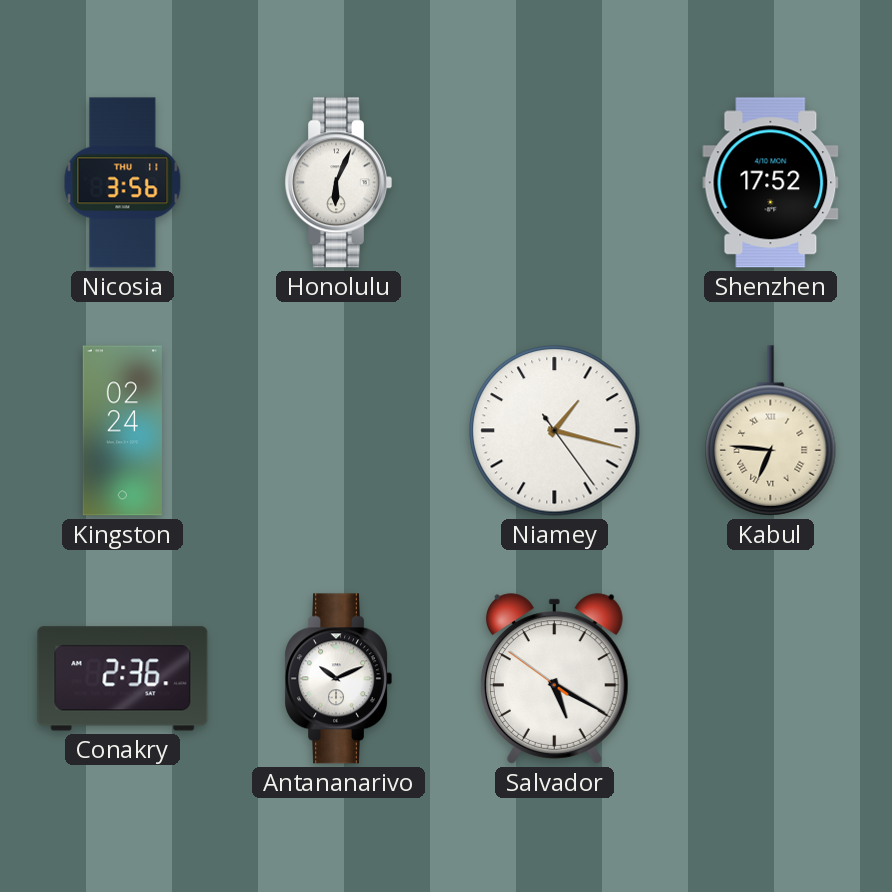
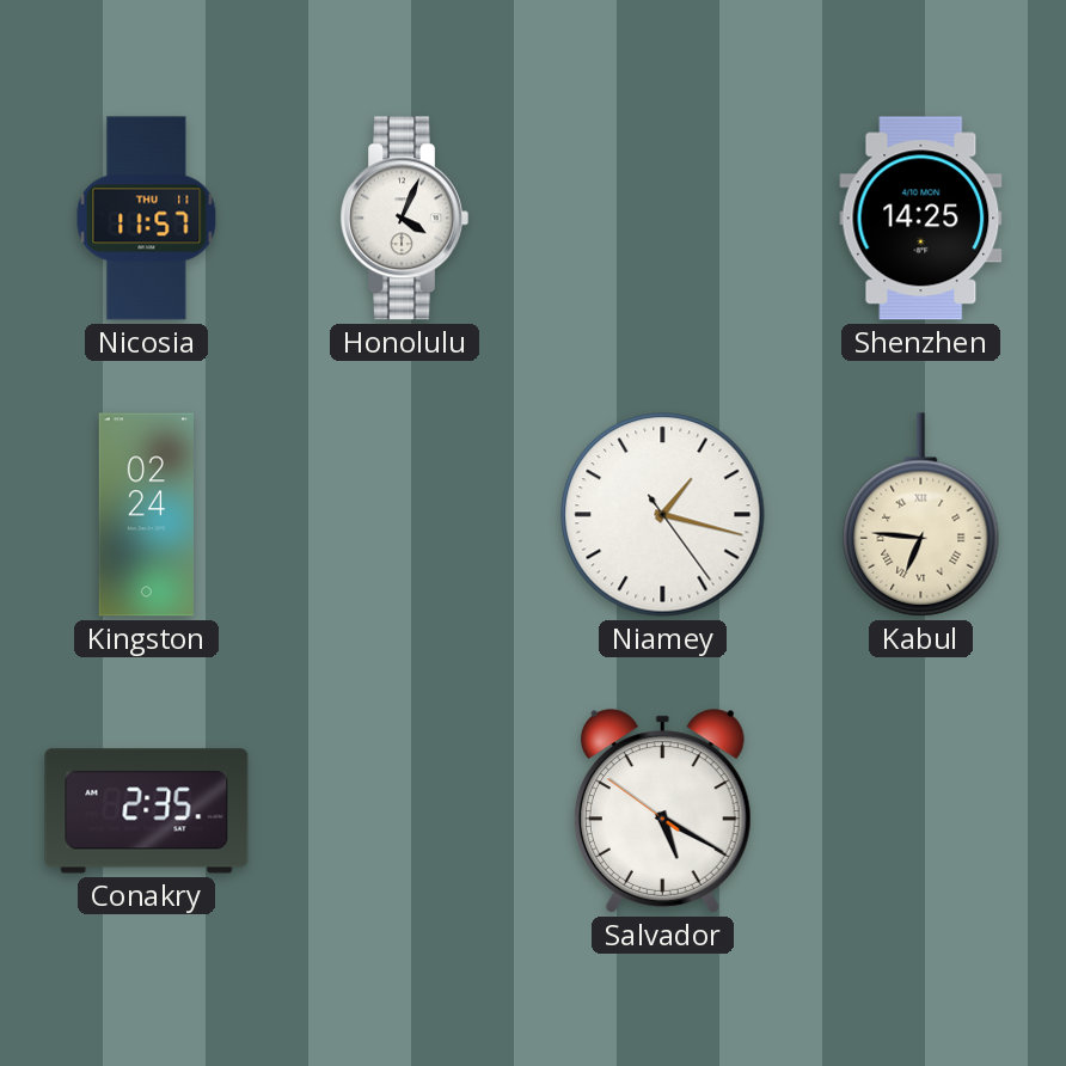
Nicosia: 3:56 -> 11:57
Honolulu: 6:04 -> 4:04
Shenzhen: 17:52 -> 14:25
Conakry: 2:36 -> 2:35
Antananarivo: 10:11 -> none
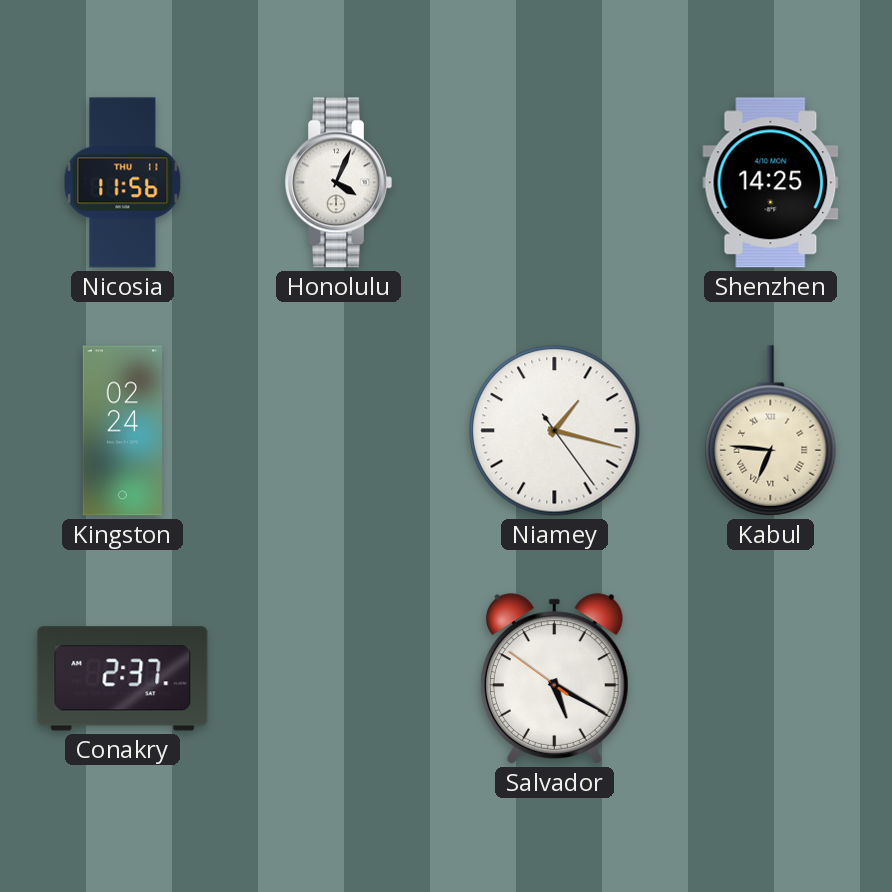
Nicosia: 11:57 -> 11:56
Conakry: 2:35 -> 2:37
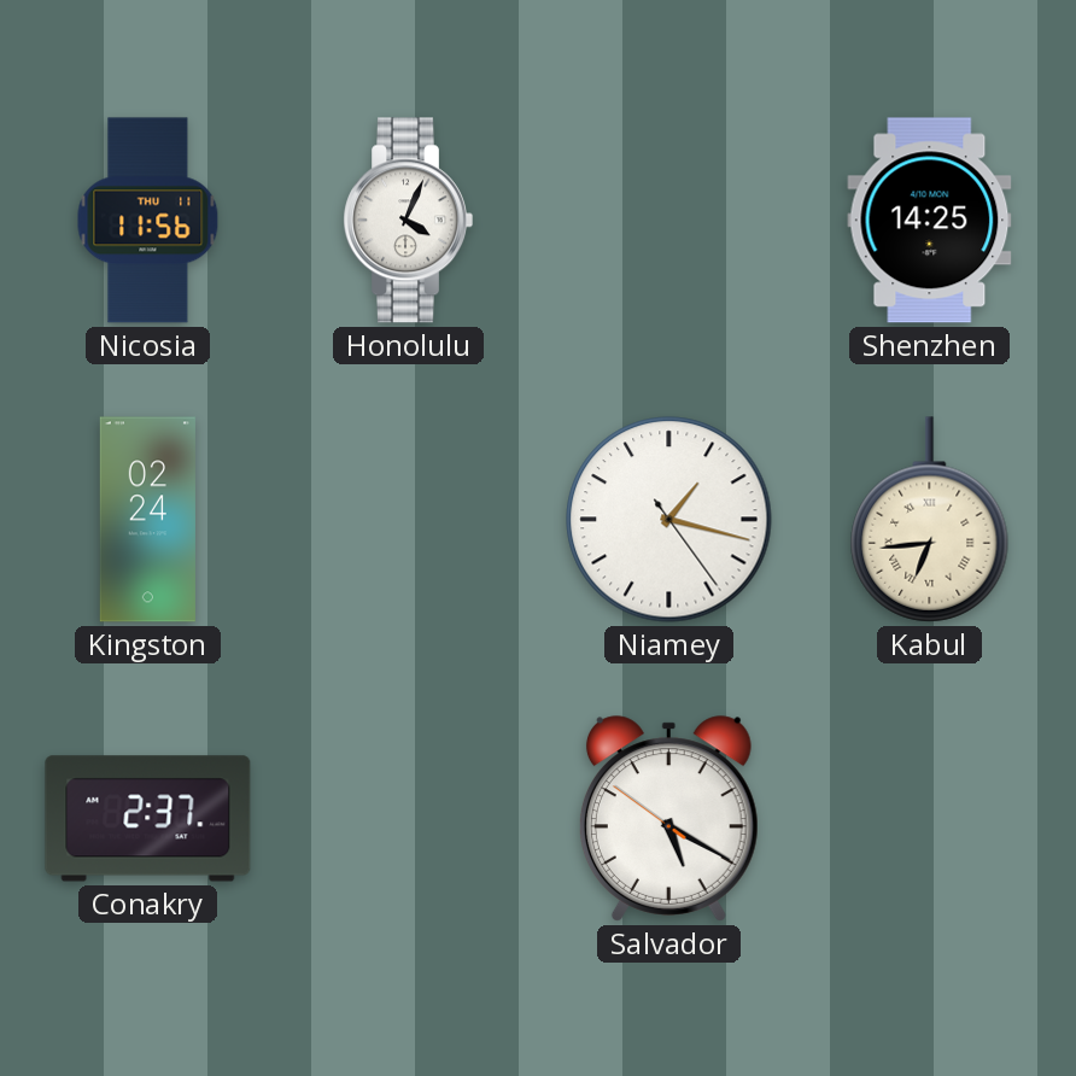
Kabul: 6:46 -> 6:44
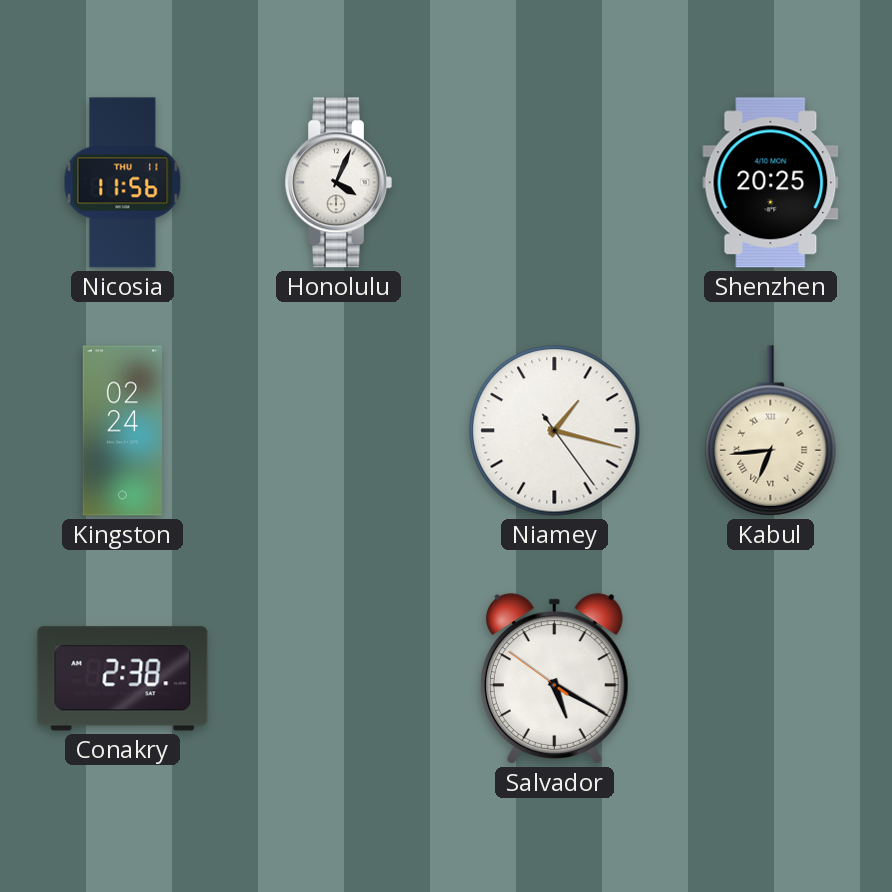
Shenzhen: 14:25 -> 20:25
Conakry: 2:37 -> 2:38
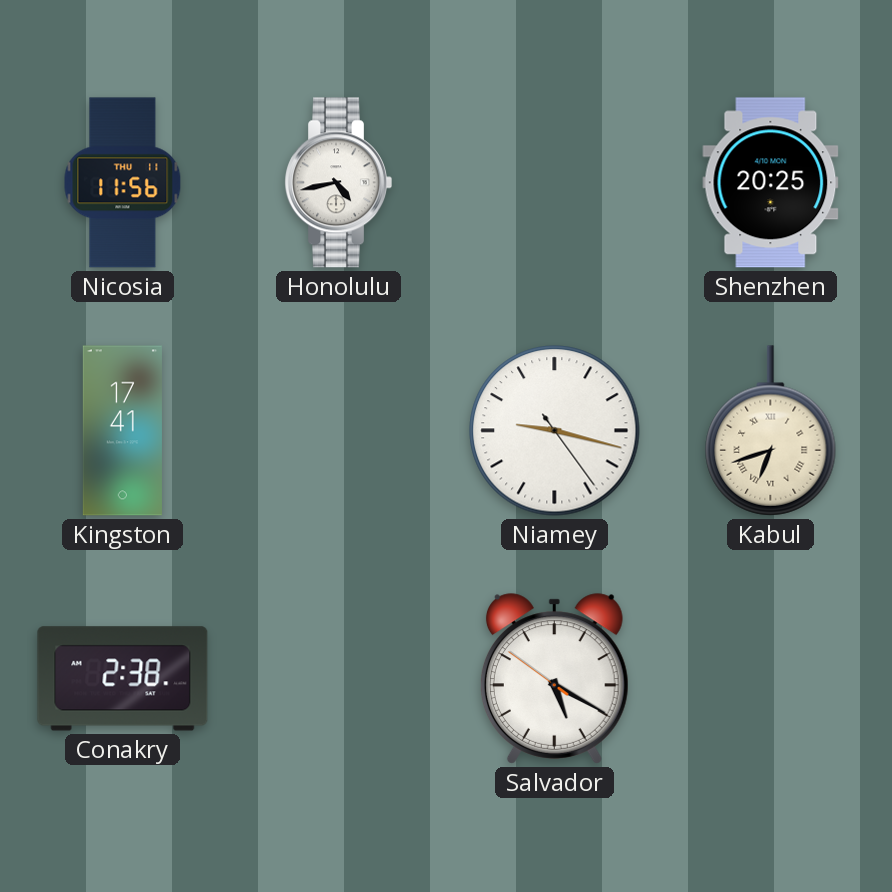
Honolulu: 4:04 -> 4:43
Kingston: 02:24 -> 17:41
Niamey: 1:17 -> 9:17
Kabul: 6:44 -> 6:42
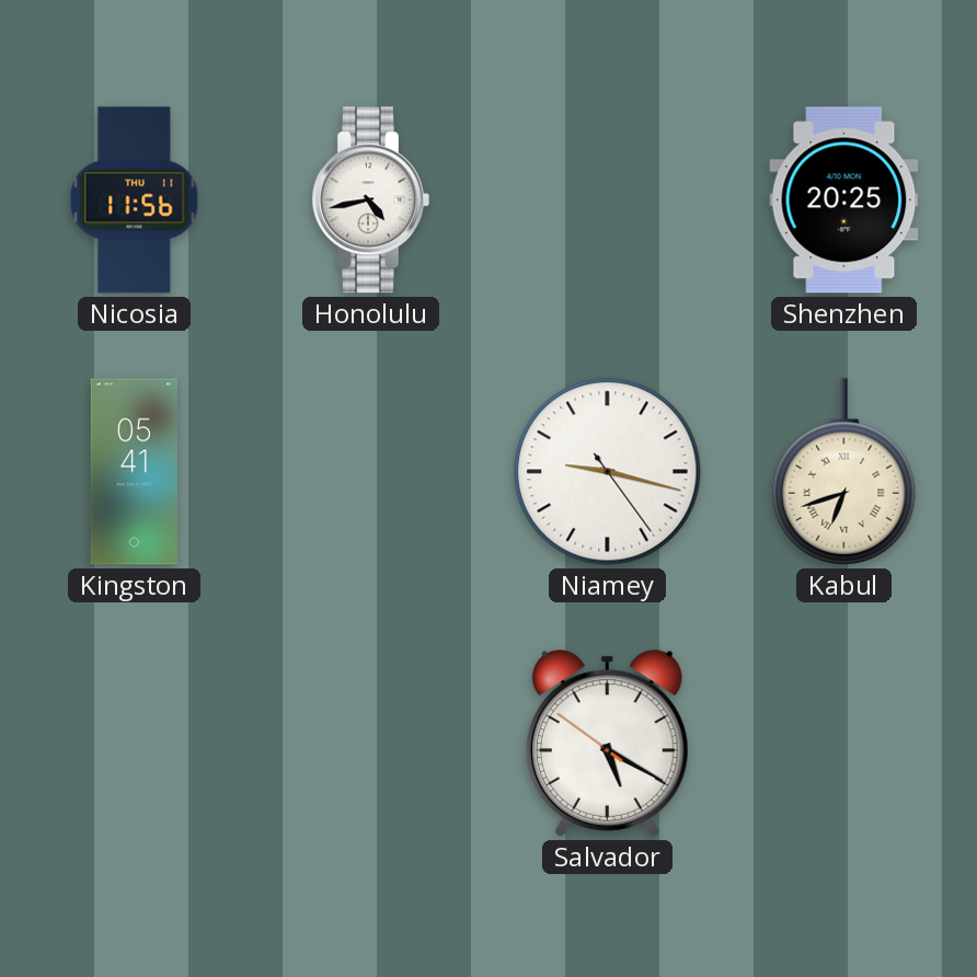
Kingston: 17:41 -> 05:41
Conakry: 2:38 -> none
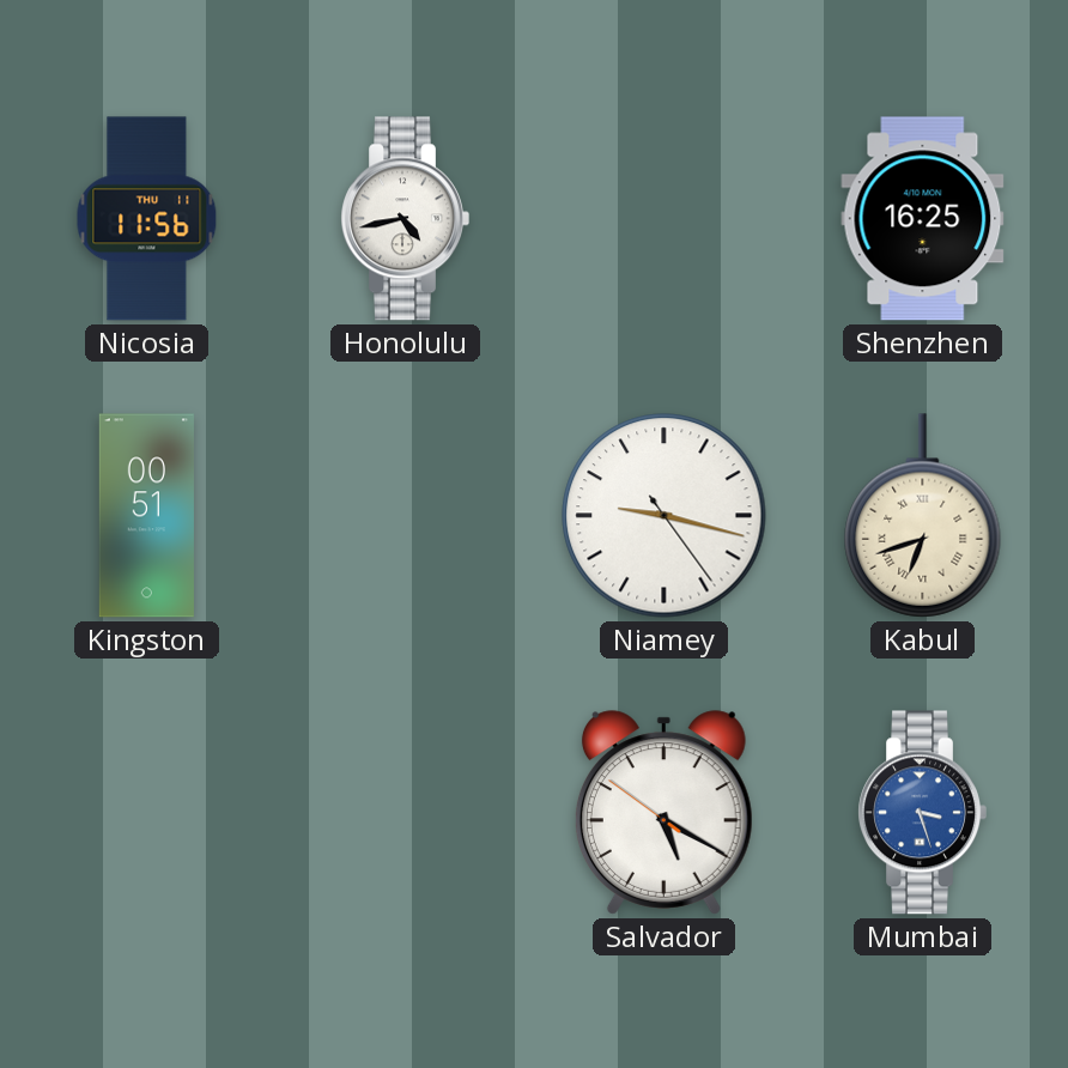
Shenzhen: 20:25 -> 16:25
Kingston: 05:41 -> 00:51
Mumbai: none -> 3:27
